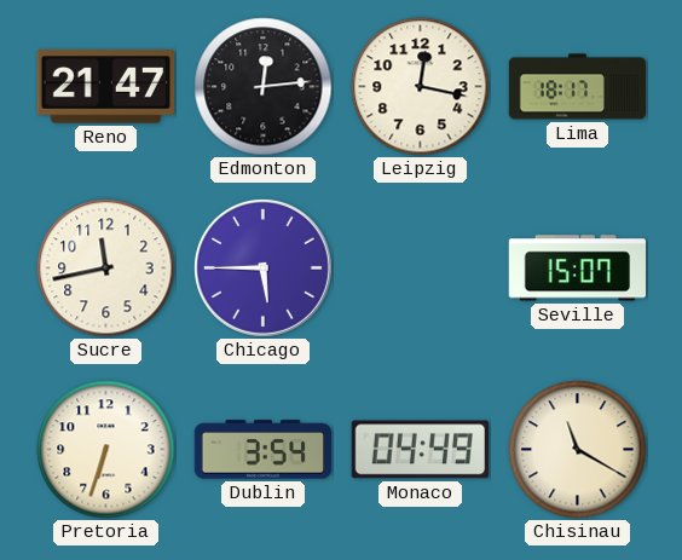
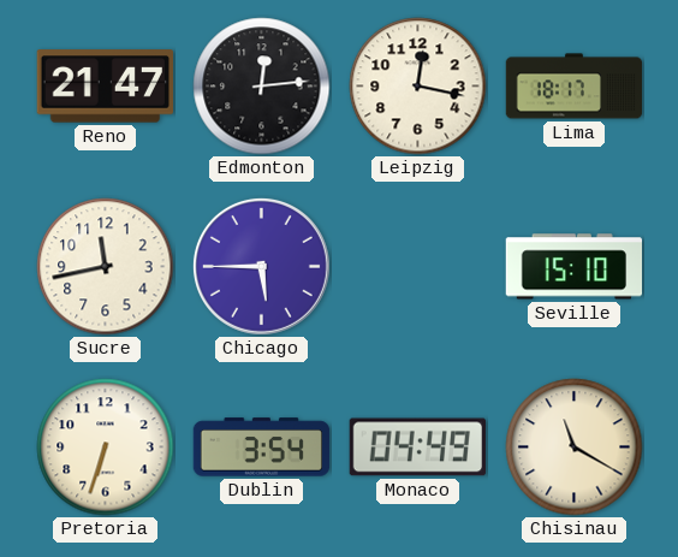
Seville: 15:07 -> 15:10
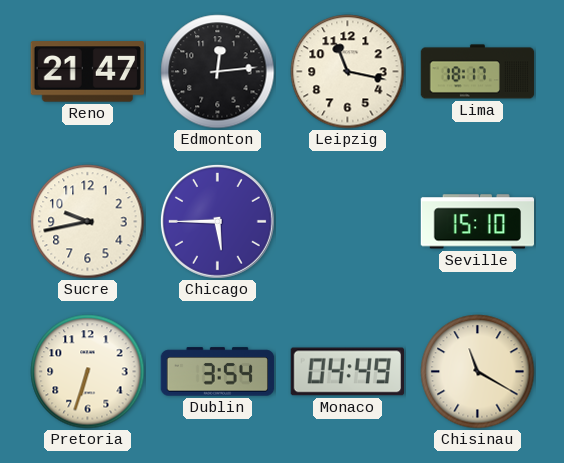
Leipzig: 12:17 -> 11:17
Sucre: 11:43 -> 9:43
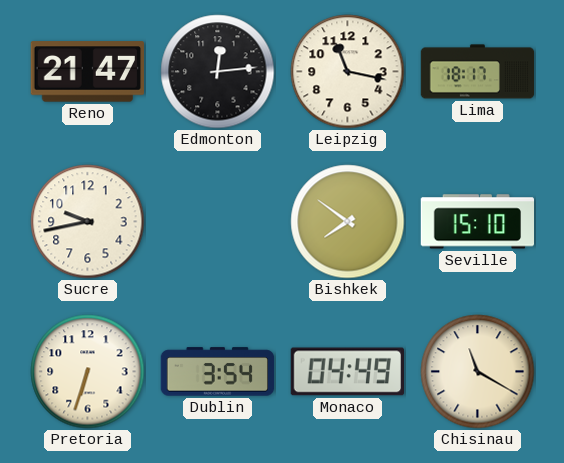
Chicago: 5:45 -> none
Bishkek: none -> 7:51
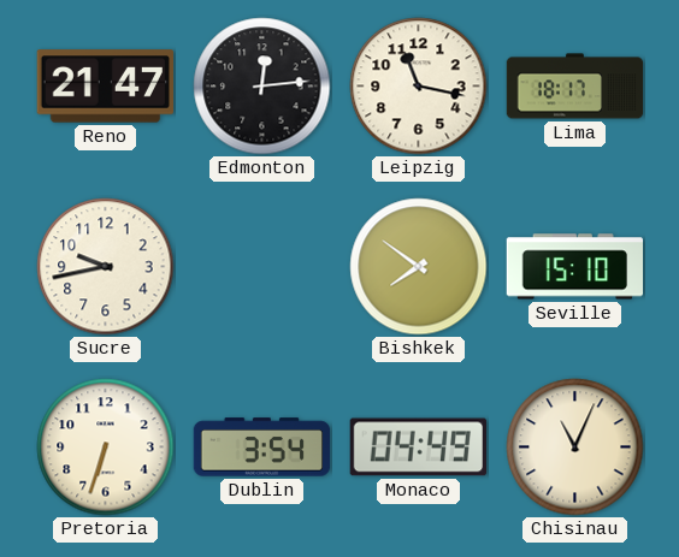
Chisinau: 11:20 -> 11:04
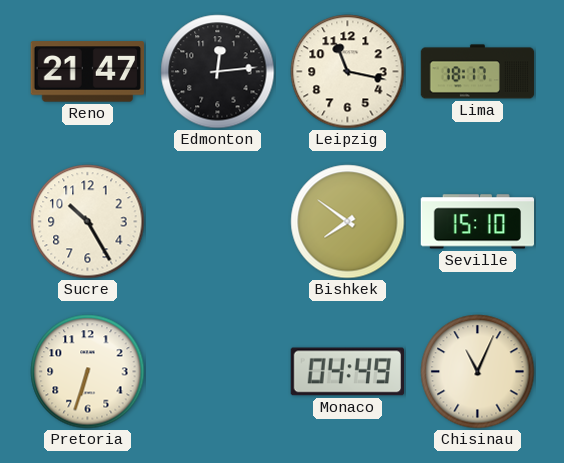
Sucre: 9:43 -> 10:25
Dublin: 3:54 -> none
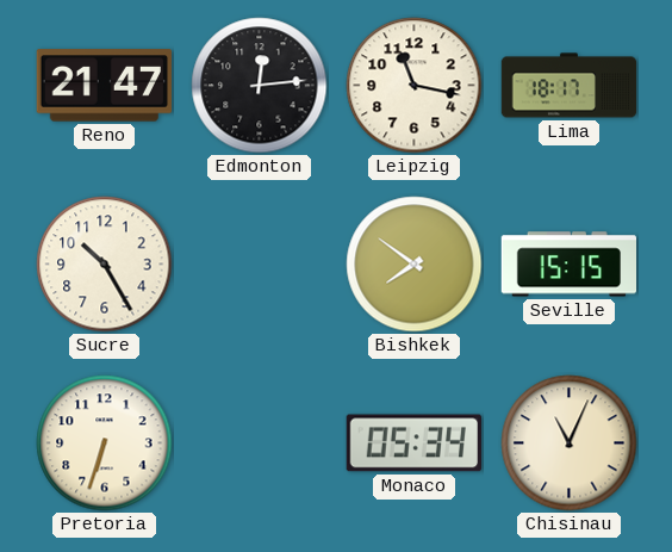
Seville: 15:10 -> 15:15
Monaco: 04:49 -> 05:34
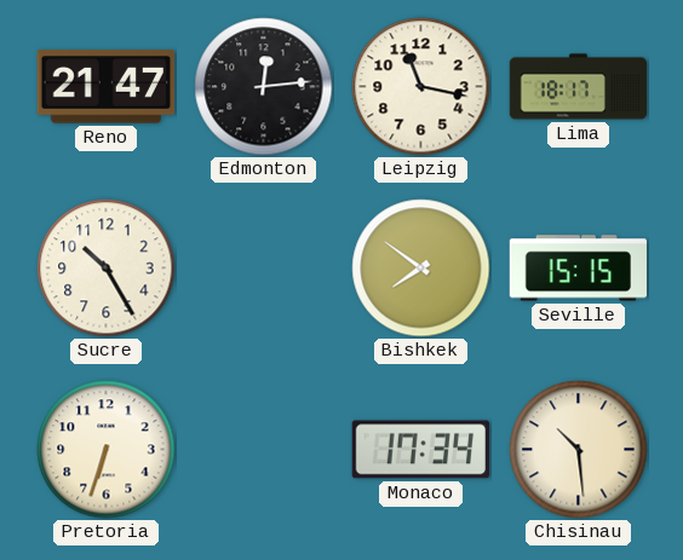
Monaco: 05:34 -> 17:34
Chisinau: 11:04 -> 10:29
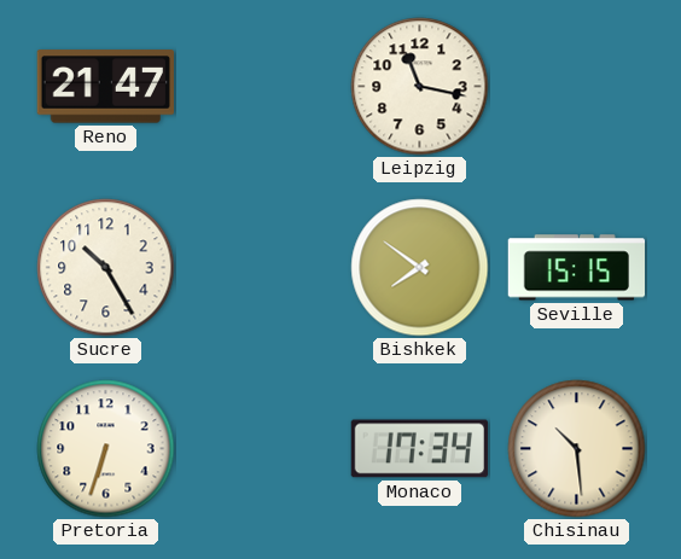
Edmonton: 12:14 -> none
Lima: 18:17 -> none
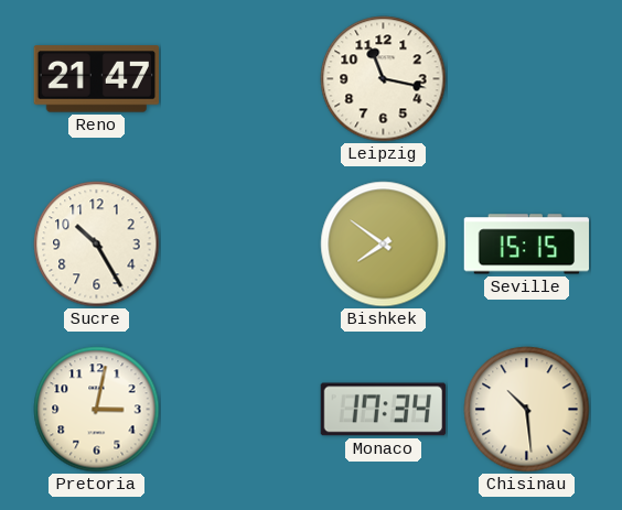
Pretoria: 6:33 -> 3:02
